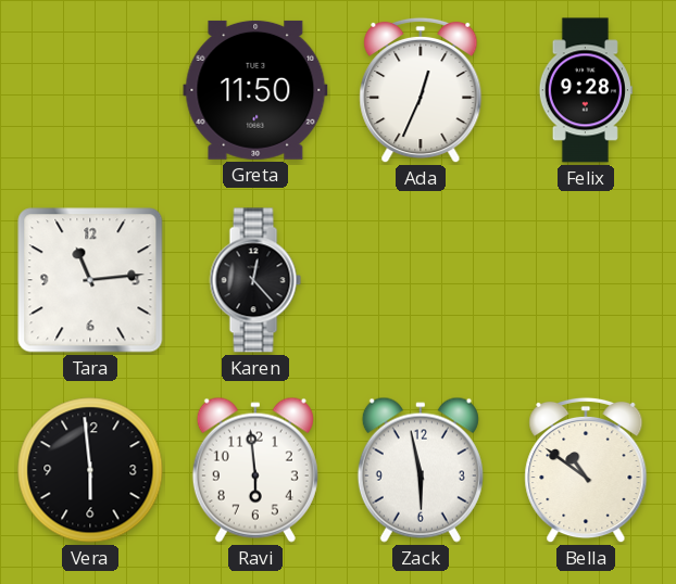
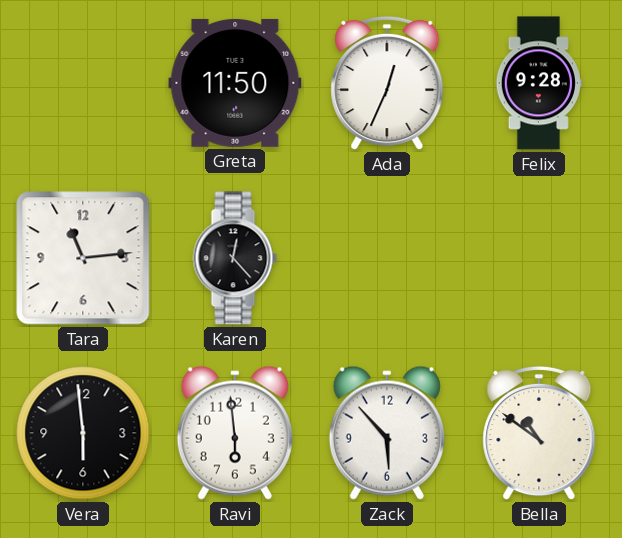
Zack: 5:58 -> 5:53
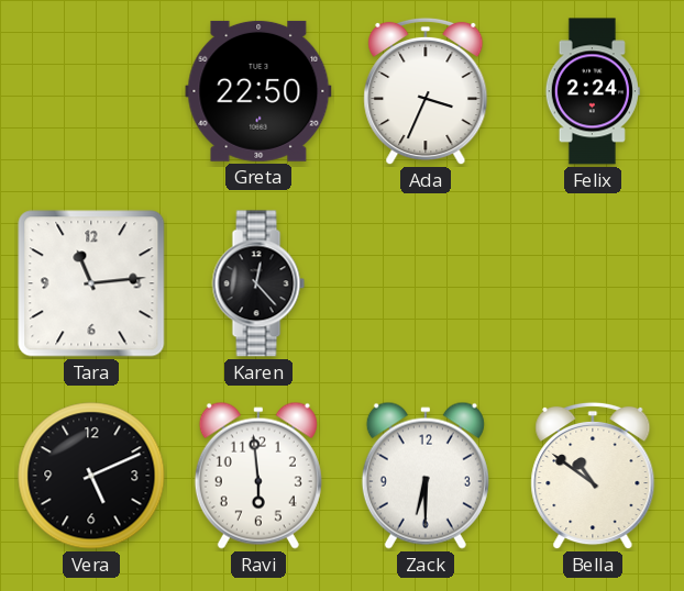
Greta: 11:50 -> 22:50
Ada: 12:34 -> 3:34
Felix: 9:28 -> 2:24
Vera: 5:59 -> 5:11
Zack: 5:53 -> 6:30
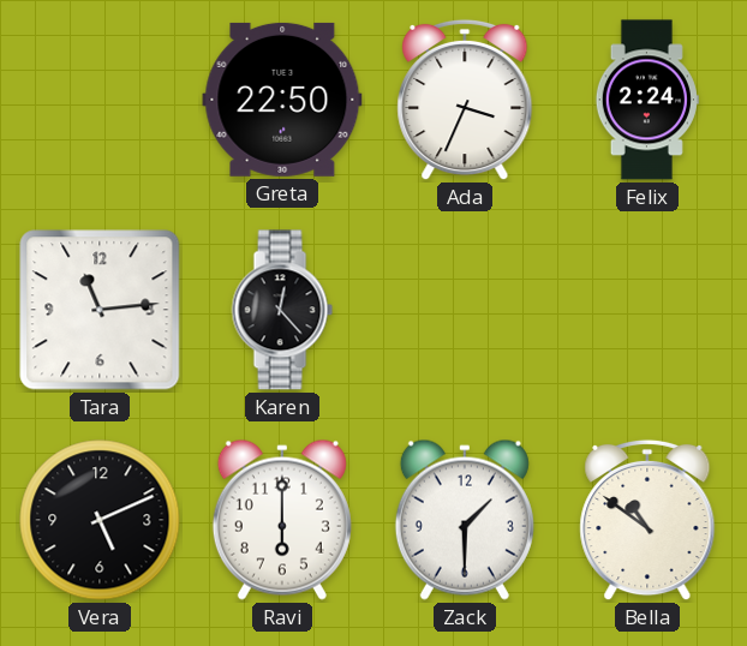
Ravi: 5:59 -> 6:00
Zack: 6:30 -> 1:30
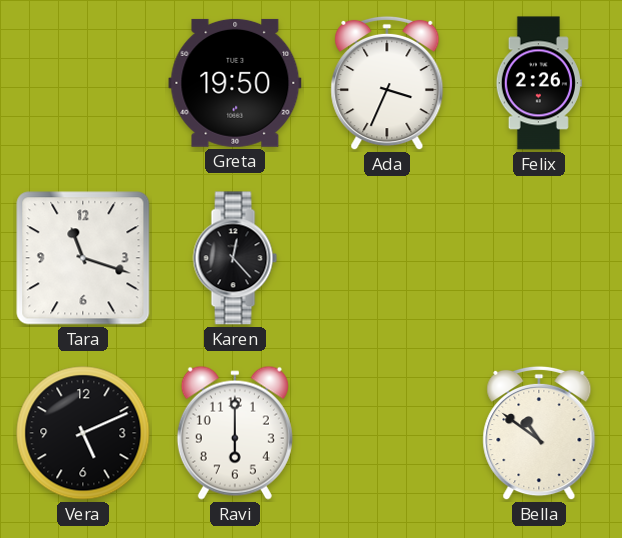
Greta: 22:50 -> 19:50
Felix: 2:24 -> 2:26
Tara: 11:14 -> 11:18
Zack: 1:30 -> none
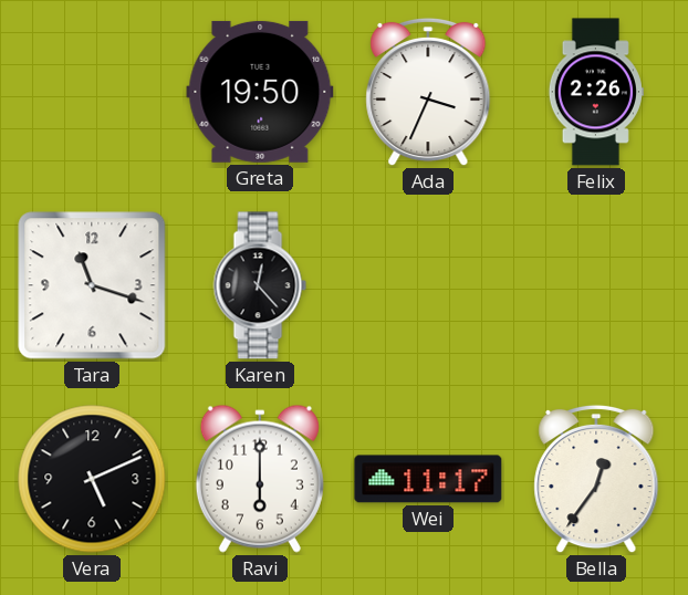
Wei: none -> 11:17
Bella: 10:51 -> 12:36
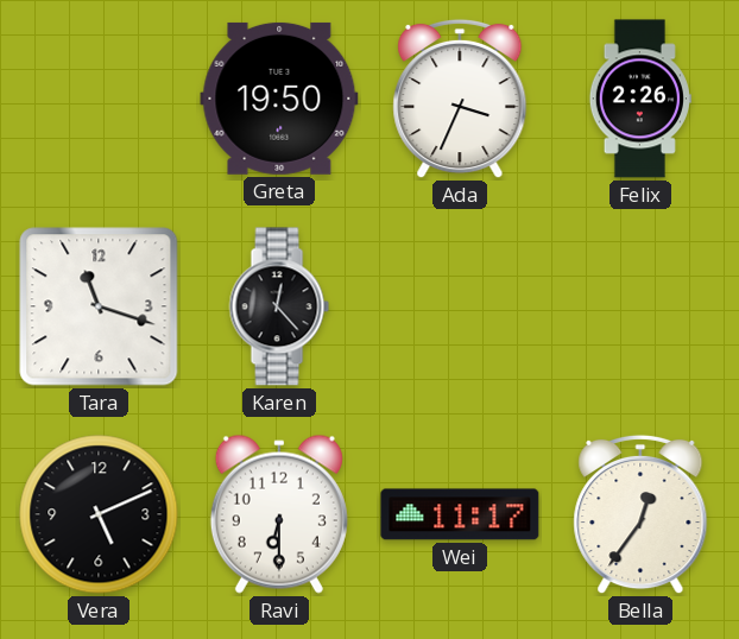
Ravi: 6:00 -> 6:30
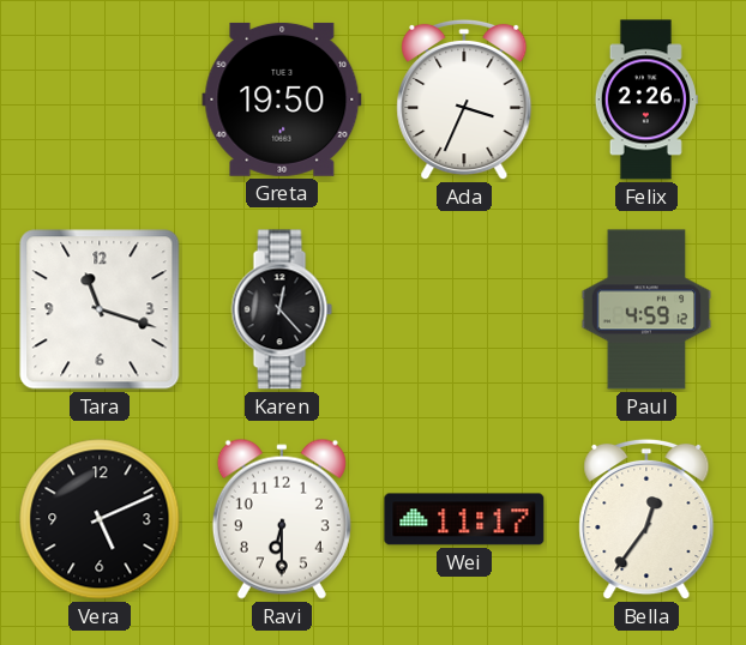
Paul: none -> 4:59
